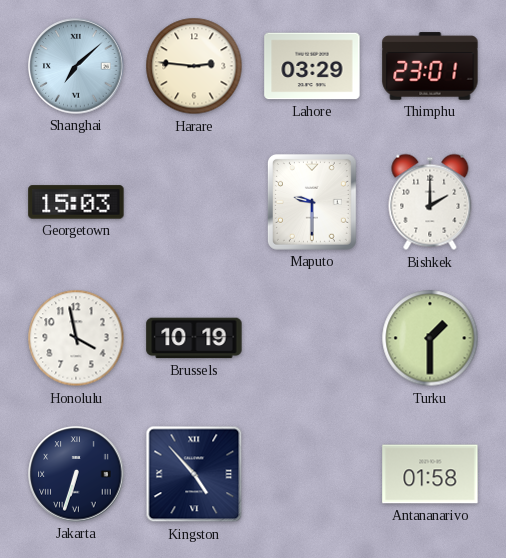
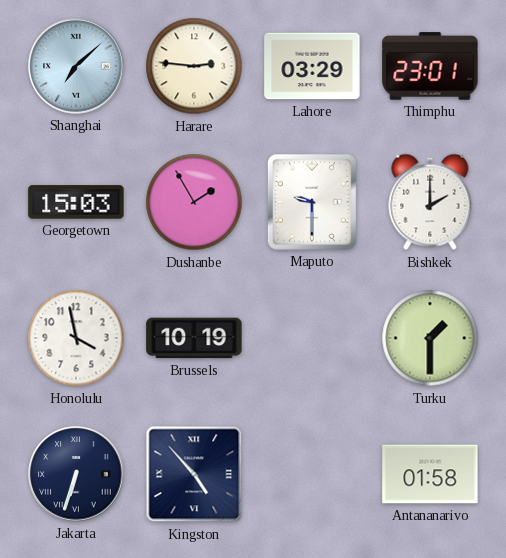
Dushanbe: none -> 1:55
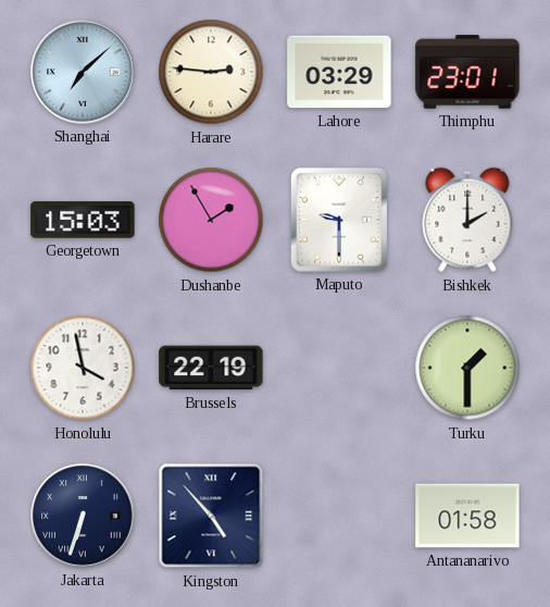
Brussels: 10:19 -> 22:19
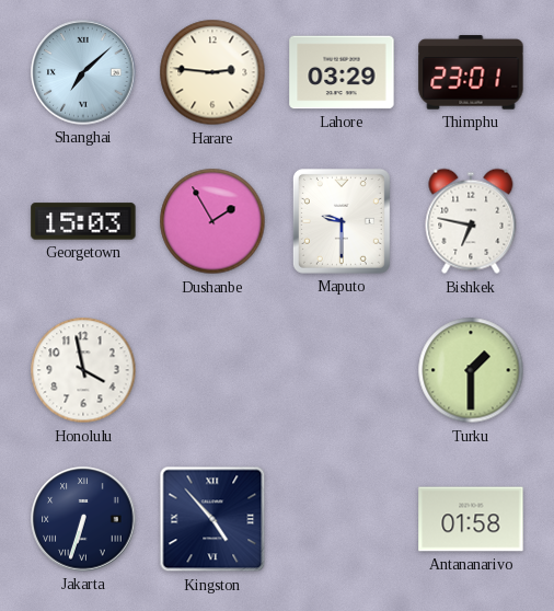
Bishkek: 2:00 -> 6:47
Brussels: 22:19 -> none
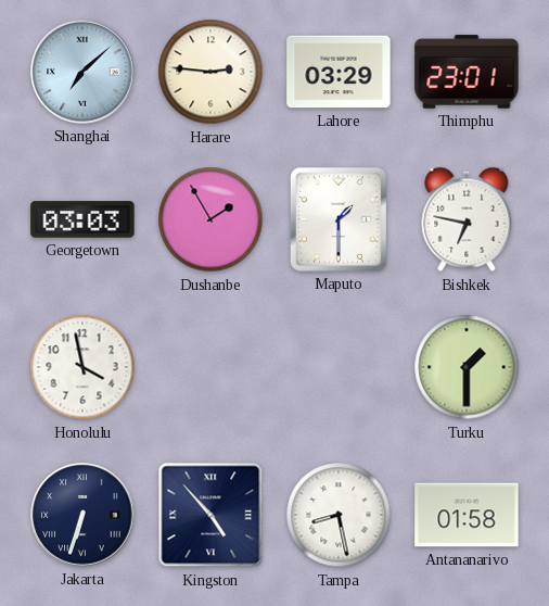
Georgetown: 15:03 -> 03:03
Maputo: 9:30 -> 1:30
Tampa: none -> 8:28
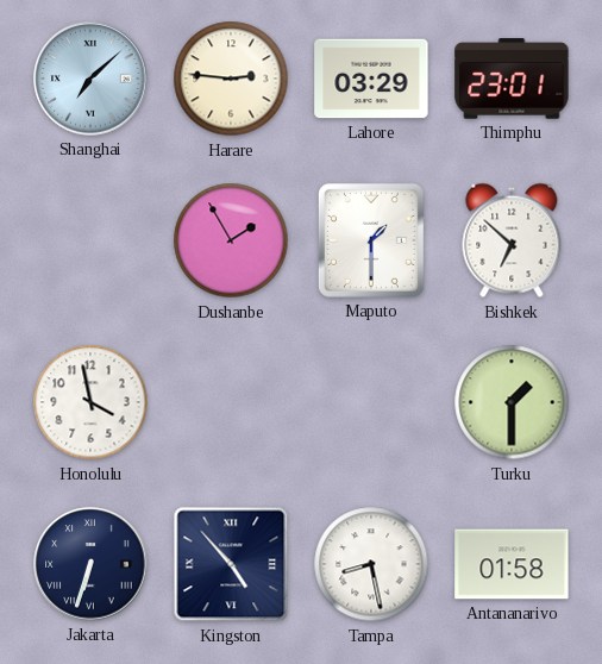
Georgetown: 03:03 -> none
Bishkek: 6:47 -> 6:52
